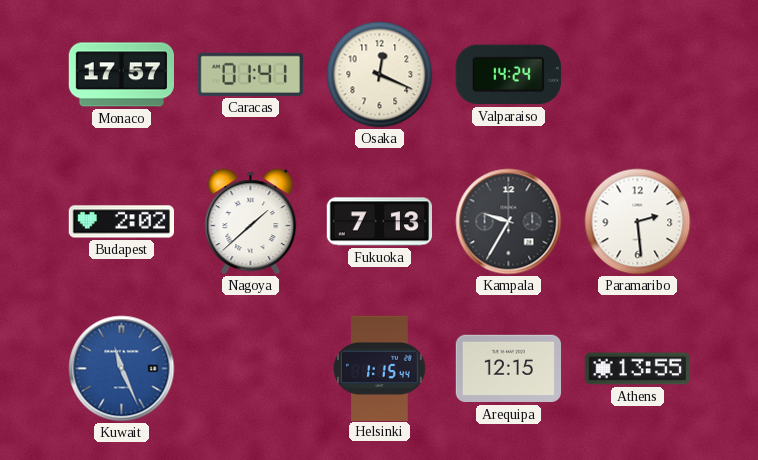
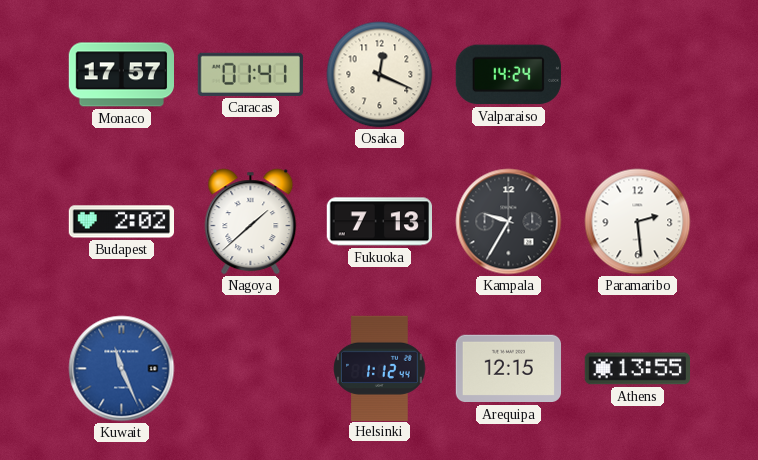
Helsinki: 1:15 -> 1:12
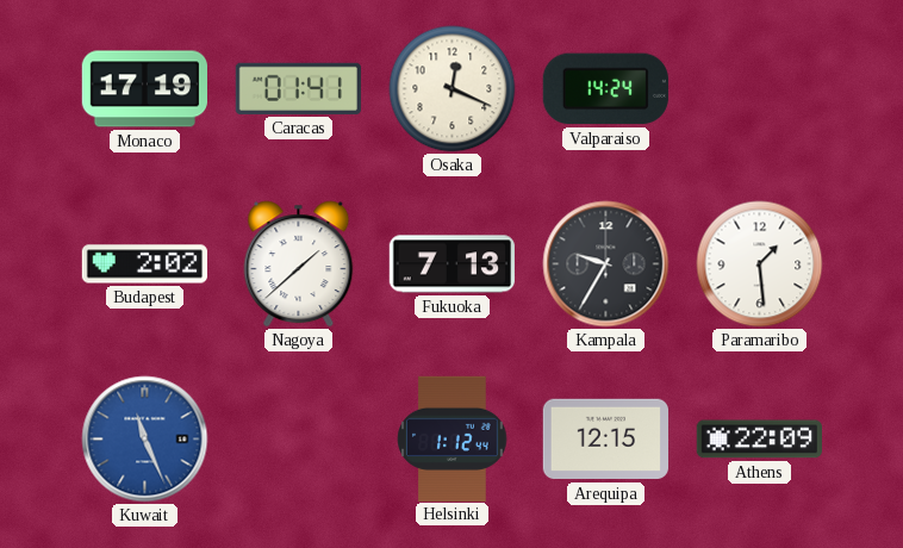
Monaco: 17:57 -> 17:19
Paramaribo: 2:29 -> 1:29
Athens: 13:55 -> 22:09
